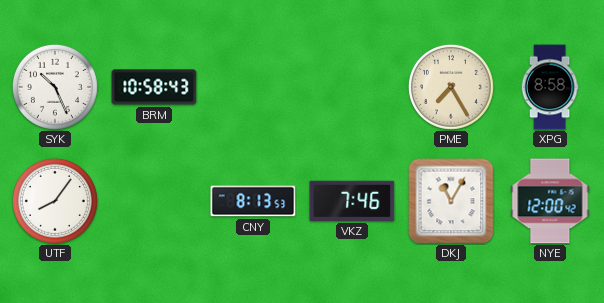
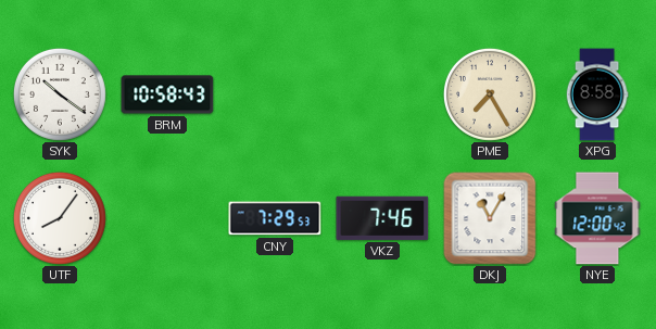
SYK: 10:26 -> 10:21
CNY: 8:13 -> 7:29
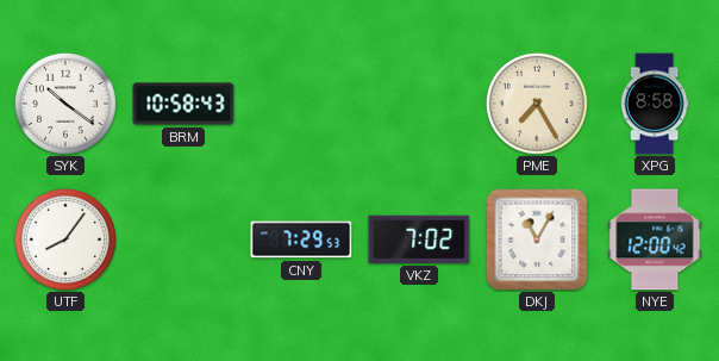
VKZ: 7:46 -> 7:02
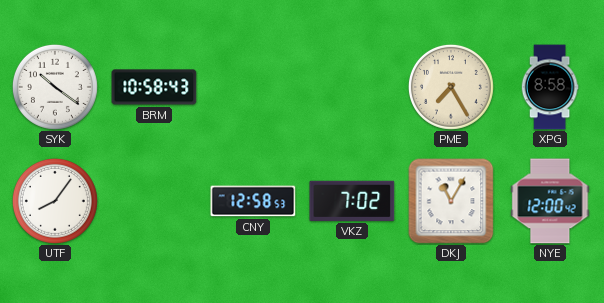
CNY: 7:29 -> 12:58
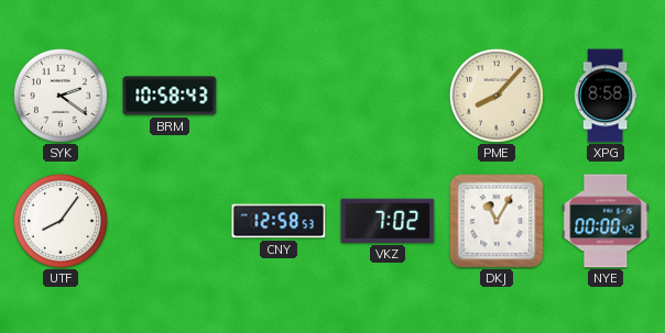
SYK: 10:21 -> 2:21
PME: 7:25 -> 8:07
NYE: 12:00 -> 00:00
